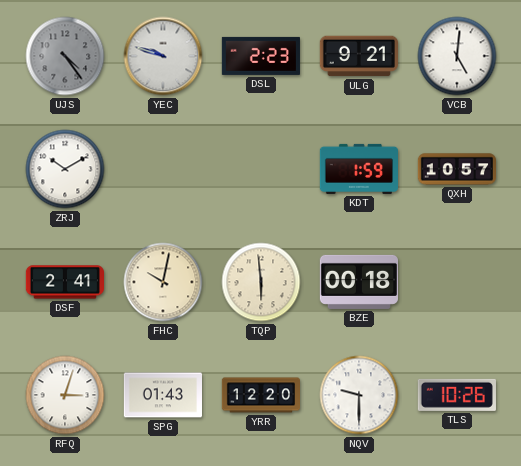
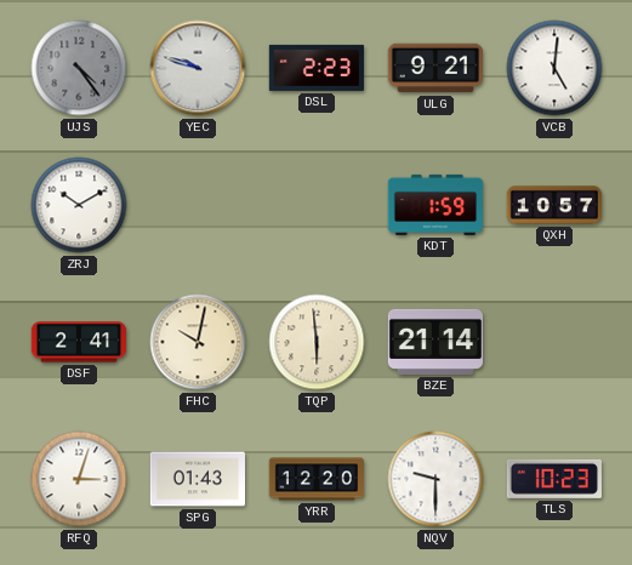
BZE: 00:18 -> 21:14
TLS: 10:26 -> 10:23
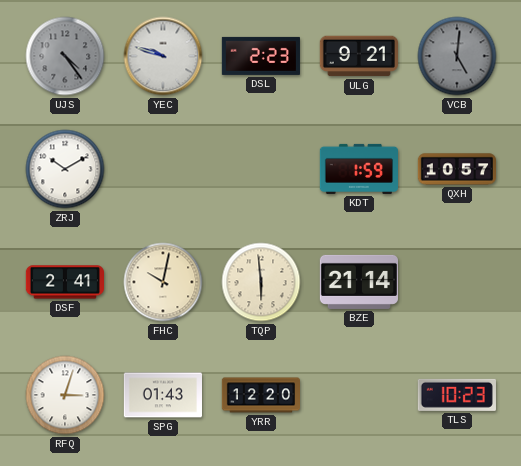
VCB dial: white -> grey
NQV: 9:30 -> none
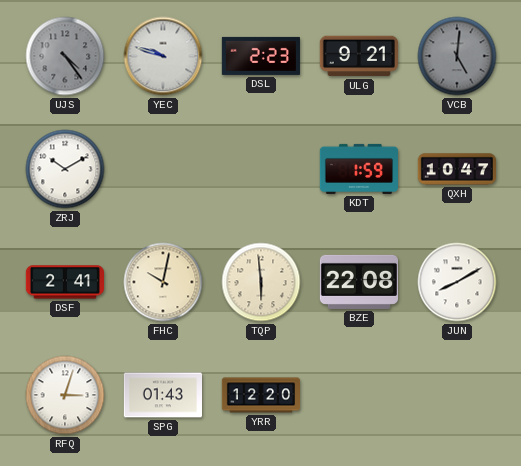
QXH: 10:57 -> 10:47
BZE: 21:14 -> 22:08
JUN: none -> 8:10
TLS: 10:23 -> none
